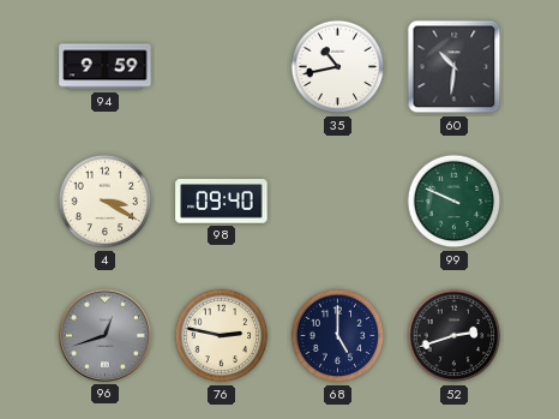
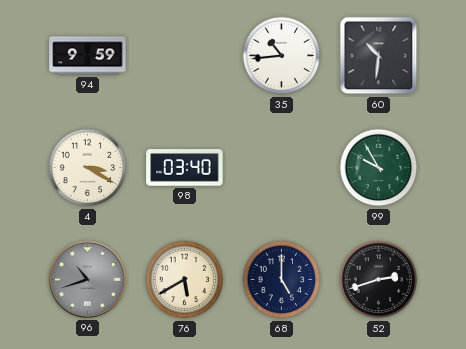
35: 10:43 -> 10:44
98: 09:40 -> 03:40
99: 9:49 -> 9:55
96: 12:42 -> 10:42
76: 2:47 -> 5:40
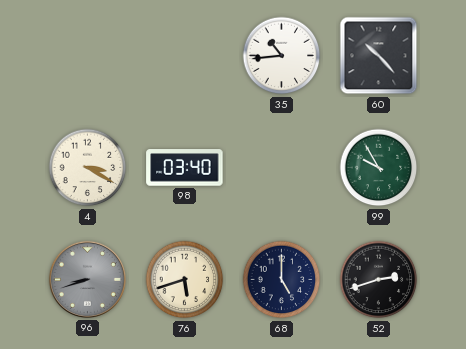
94: 9:59 -> none
60: 10:31 -> 10:23
96: 10:42 -> 8:42
76: 5:40 -> 5:42
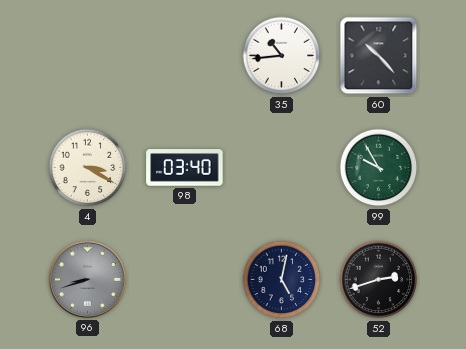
76: 5:42 -> none
68: 5:00 -> 5:02
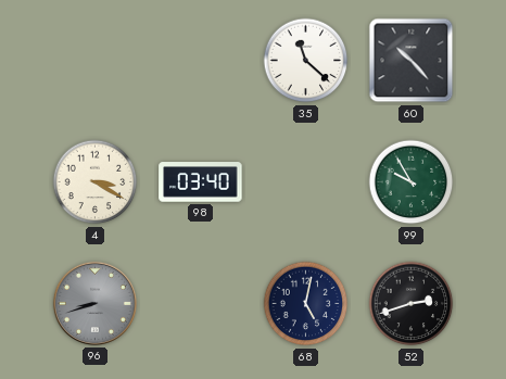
35: 10:44 -> 11:22
